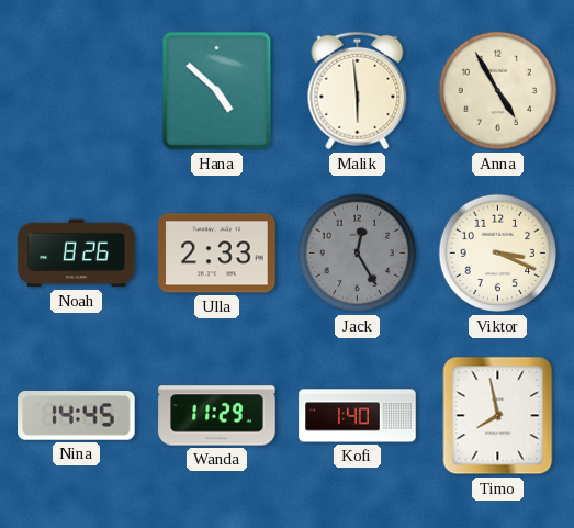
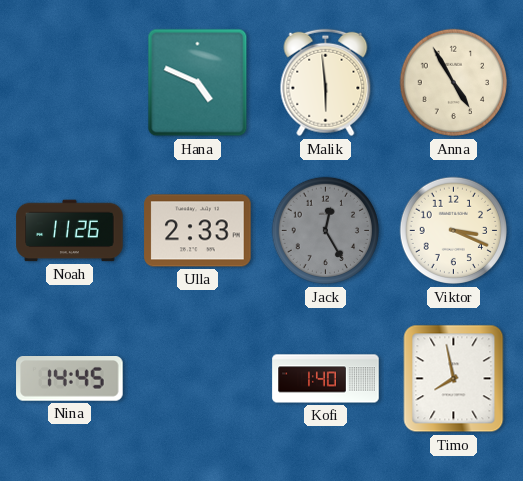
Hana: 4:52 -> 4:49
Noah: 8:26 -> 11:26
Wanda: 11:29 -> none
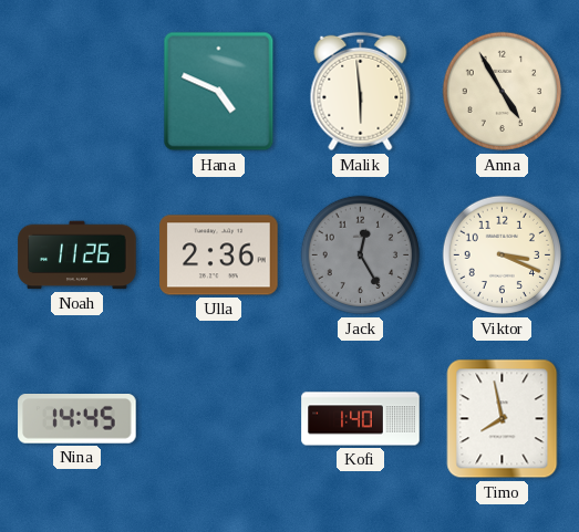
Ulla: 2:33 -> 2:36
